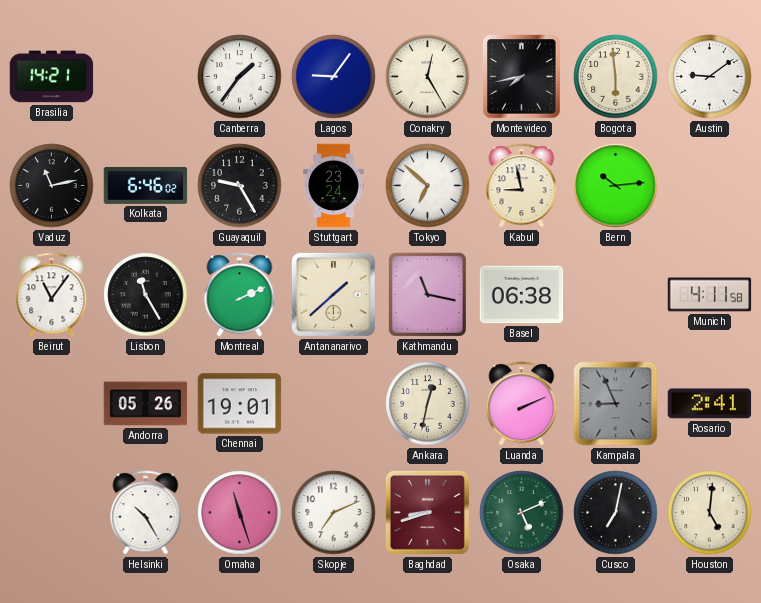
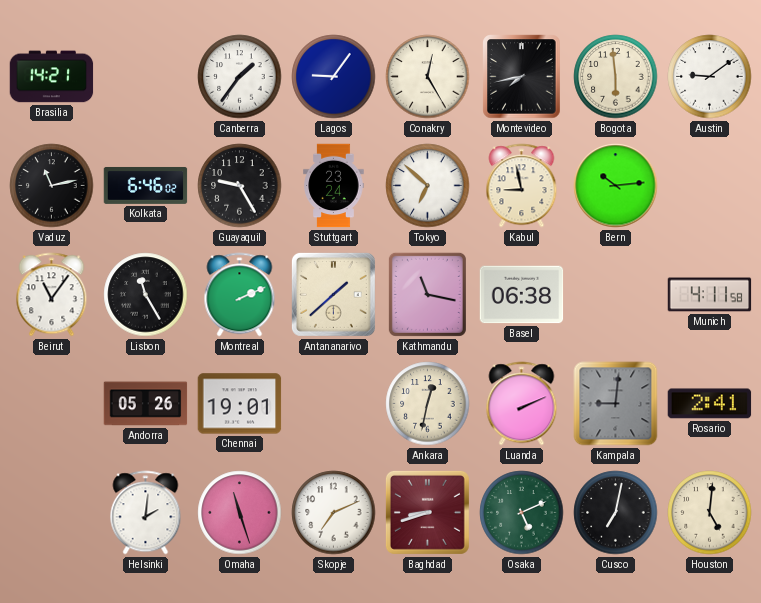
Kampala: 8:56 -> 9:01
Helsinki: 10:25 -> 2:01
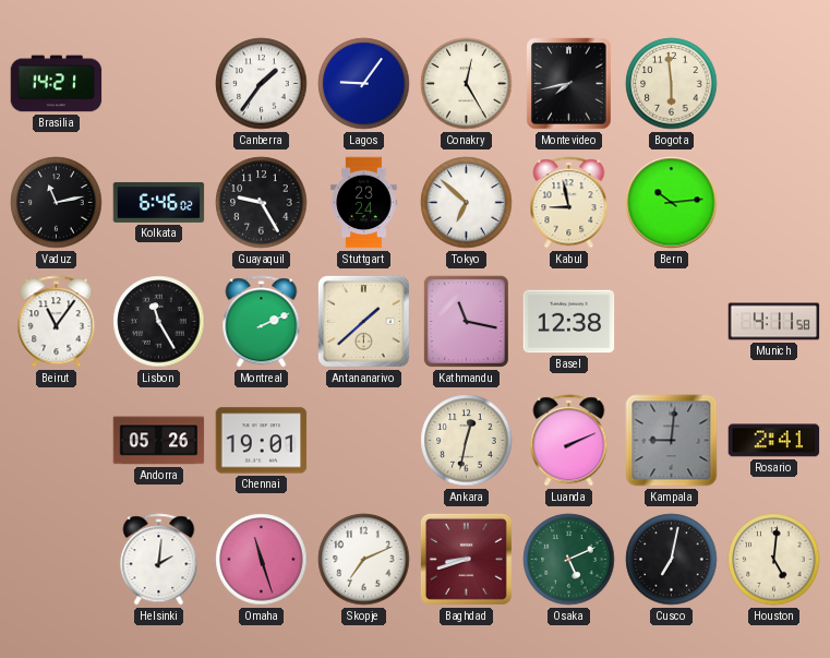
Austin: 9:09 -> none
Basel: 06:38 -> 12:38
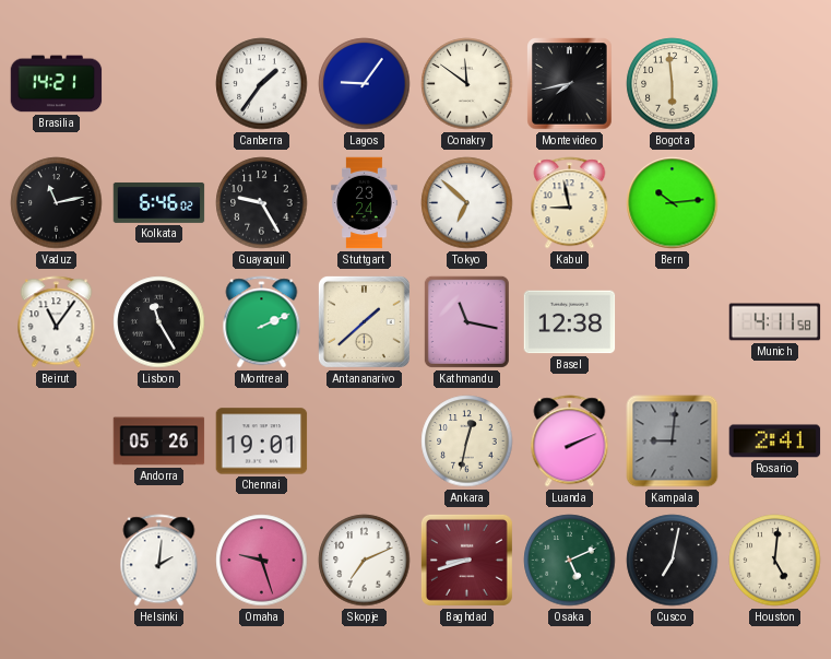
Conakry: 12:25 -> 11:51
Omaha: 11:27 -> 9:27
